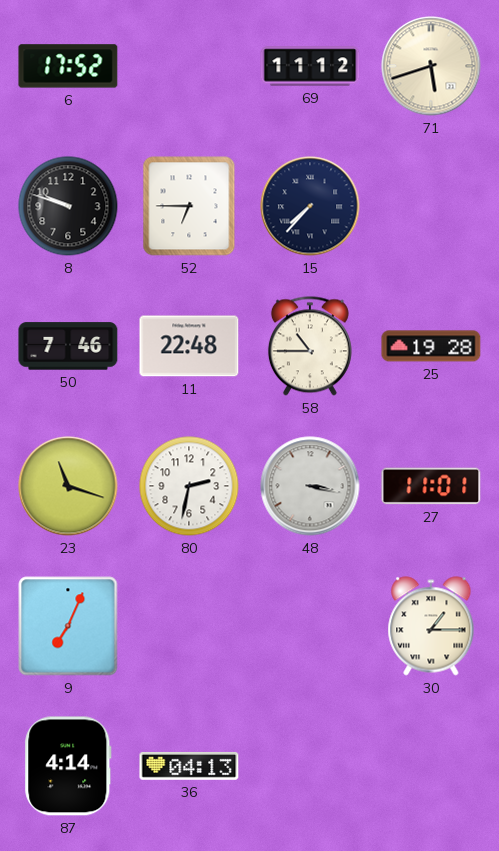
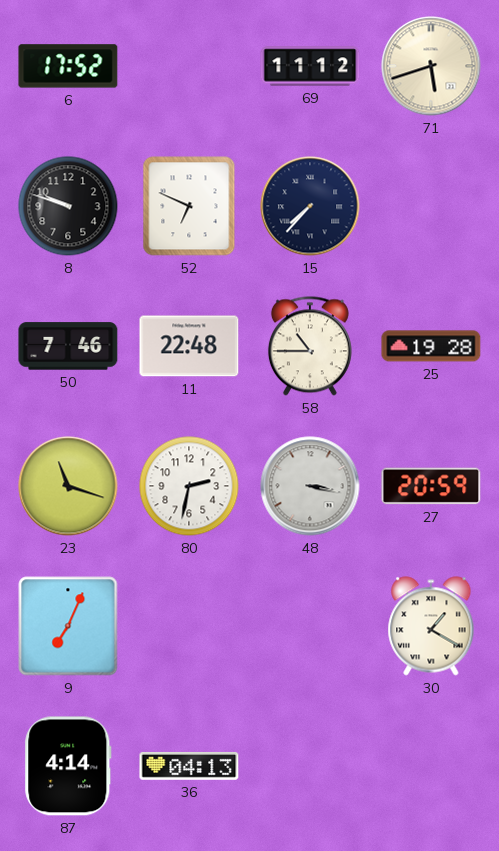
52: 6:45 -> 6:49
27: 11:01 -> 20:59
30: 1:15 -> 1:20
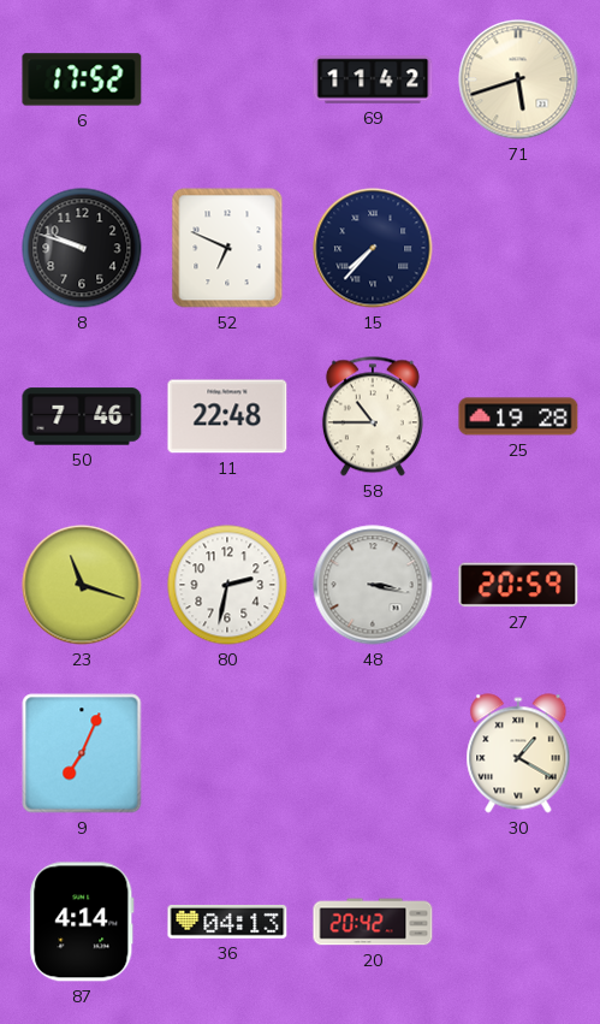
69: 11:12 -> 11:42
20: none -> 20:42
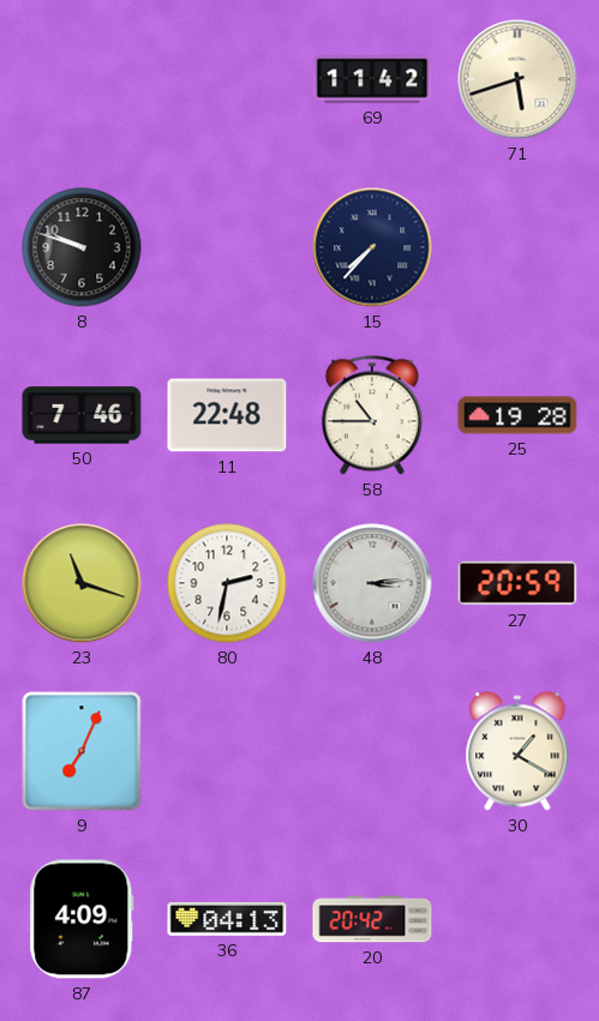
6: 17:52 -> none
52: 6:49 -> none
48: 3:17 -> 3:14
87: 4:14 -> 4:09
